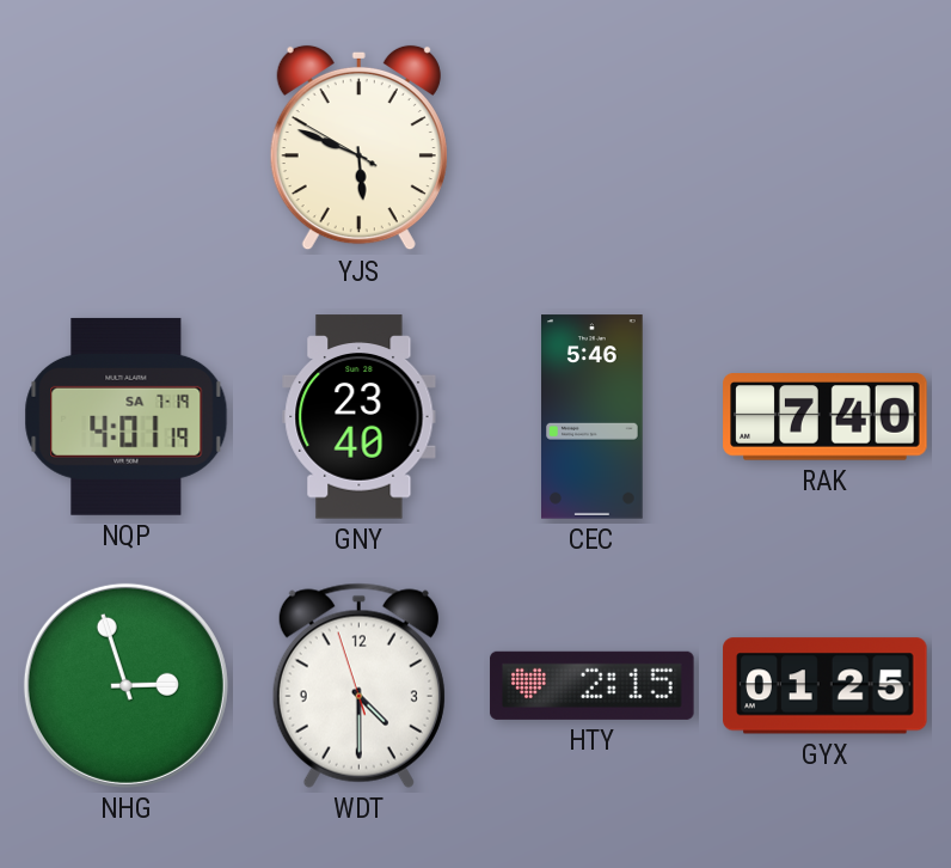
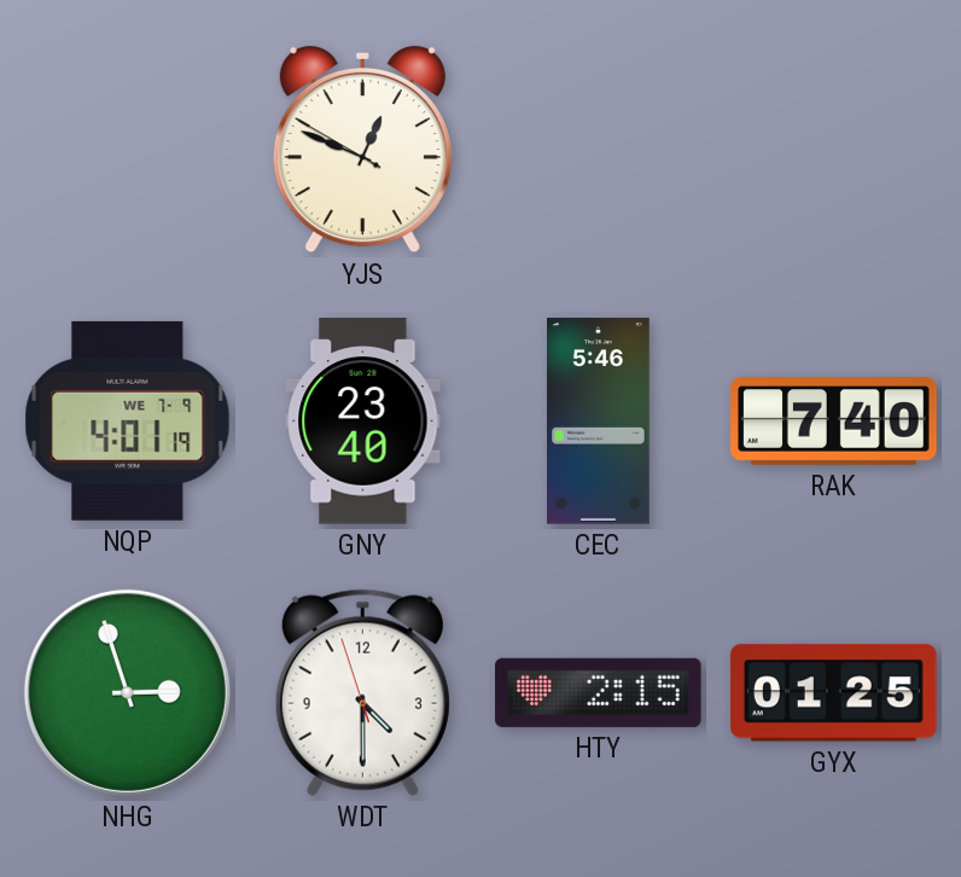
YJS: 5:48 -> 12:48
NQP date: SA 7-19 -> WE 7-9
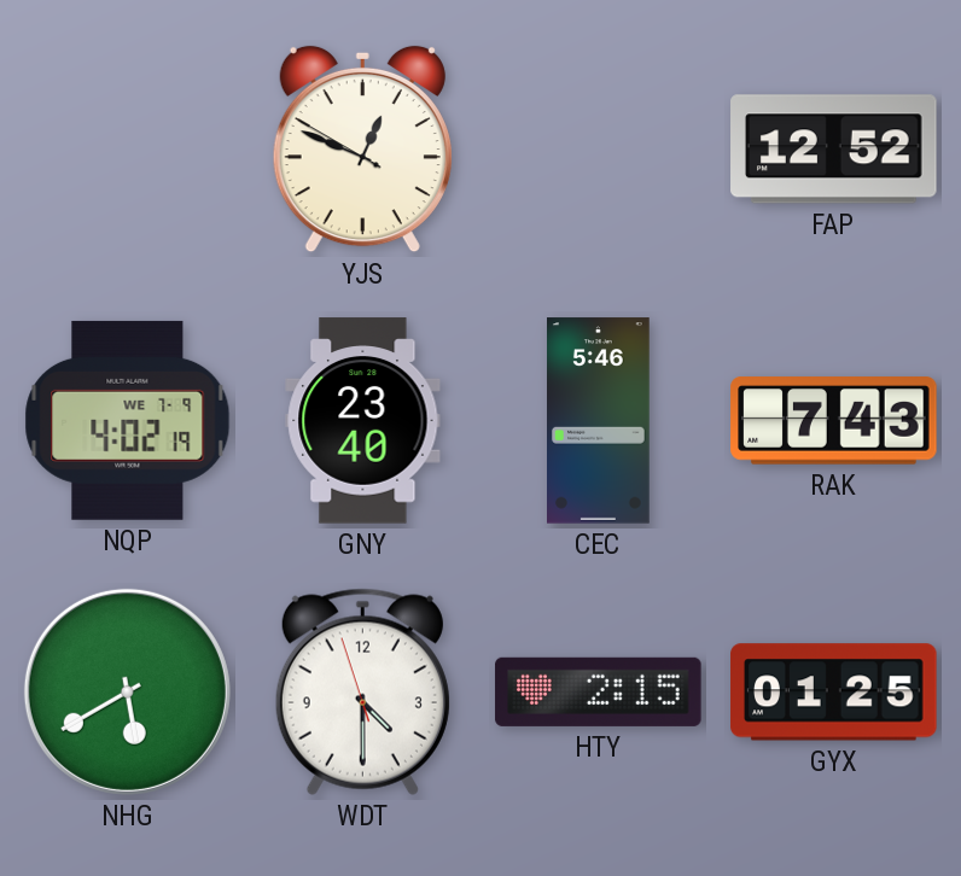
FAP: none -> 12:52
NQP: 4:01 -> 4:02
RAK: 7:40 -> 7:43
NHG: 2:57 -> 5:40
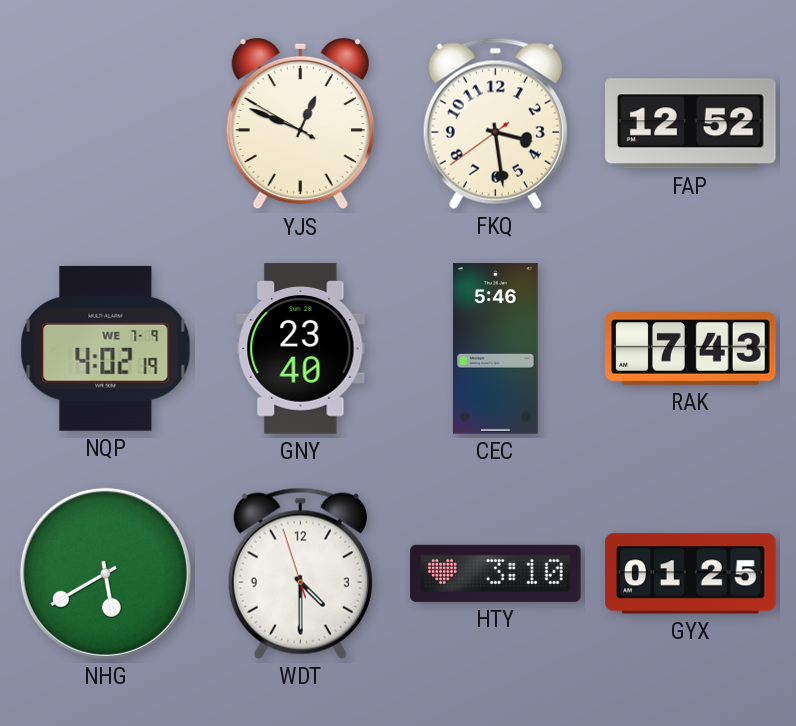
FKQ: none -> 3:28
HTY: 2:15 -> 3:10
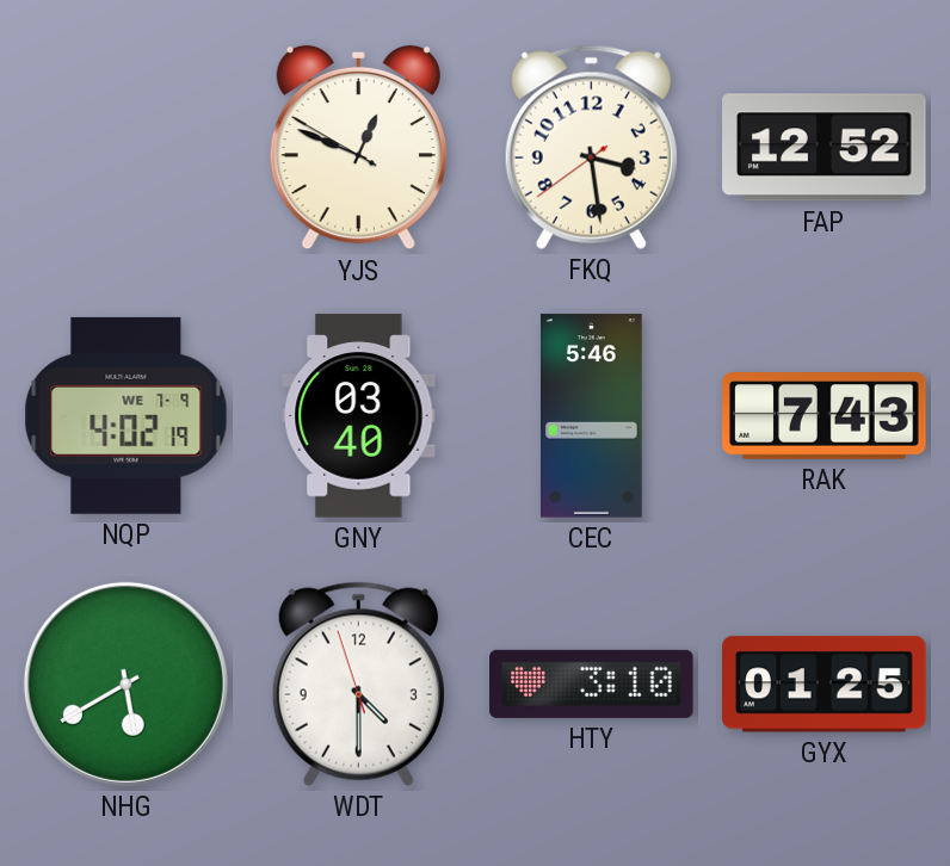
GNY: 23:40 -> 03:40
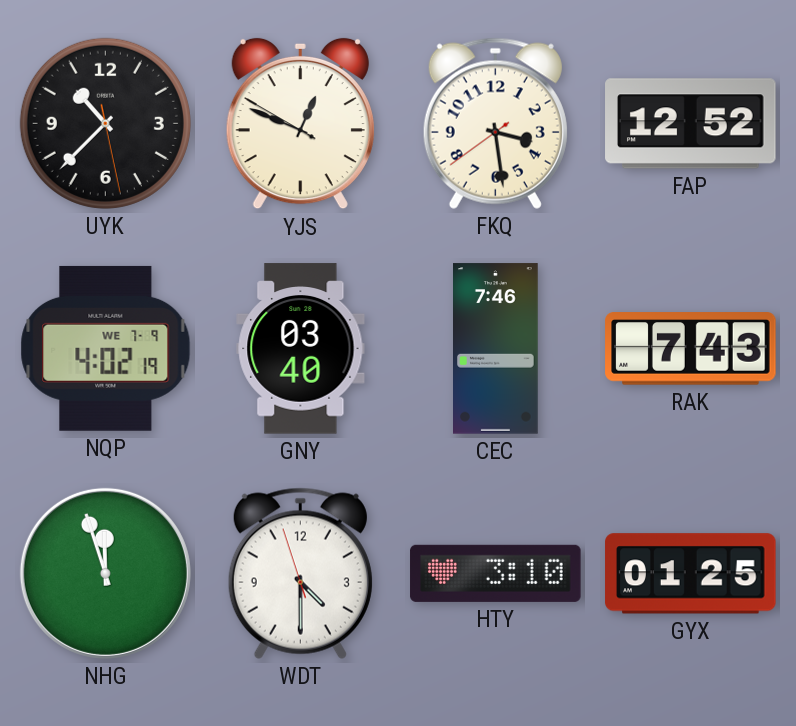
UYK: none -> 10:37
CEC: 5:46 -> 7:46
NHG: 5:40 -> 11:57
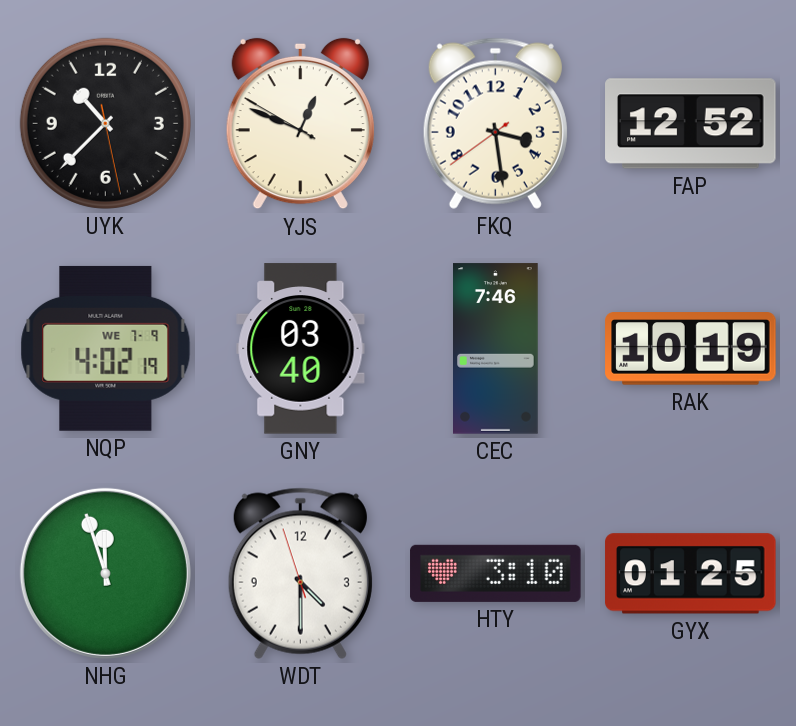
RAK: 7:43 -> 10:19
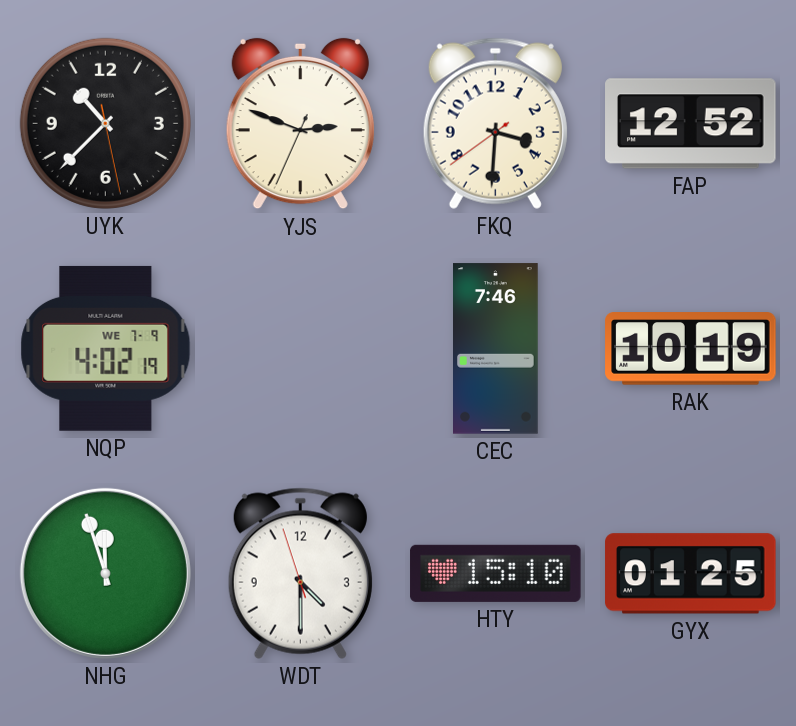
YJS: 12:48 -> 2:48
FKQ: 3:28 -> 3:30
GNY: 03:40 -> none
HTY: 3:10 -> 15:10
